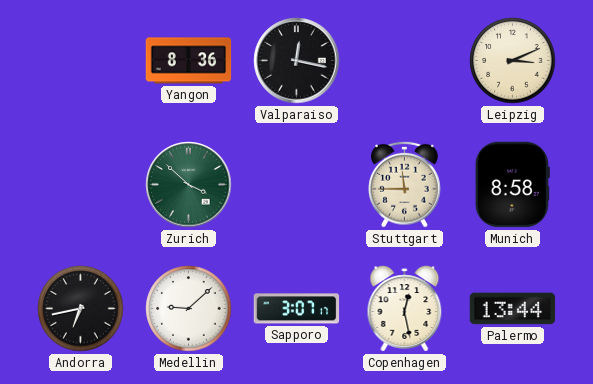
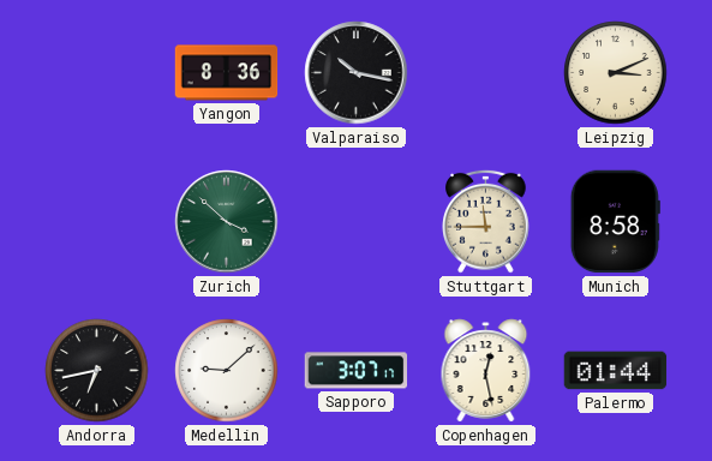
Valparaiso: 12:17 -> 10:17
Palermo: 13:44 -> 01:44
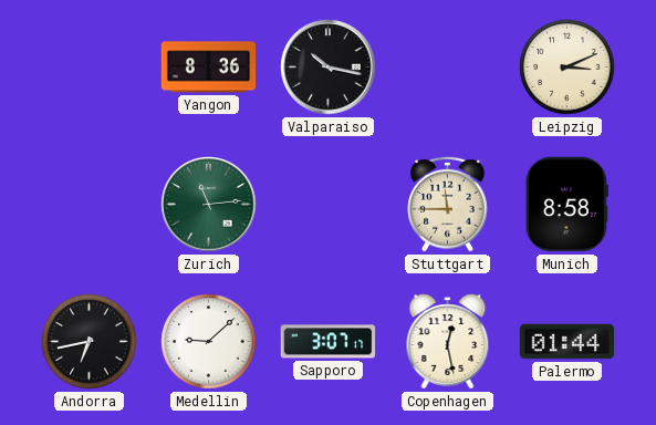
Zurich: 3:52 -> 11:14
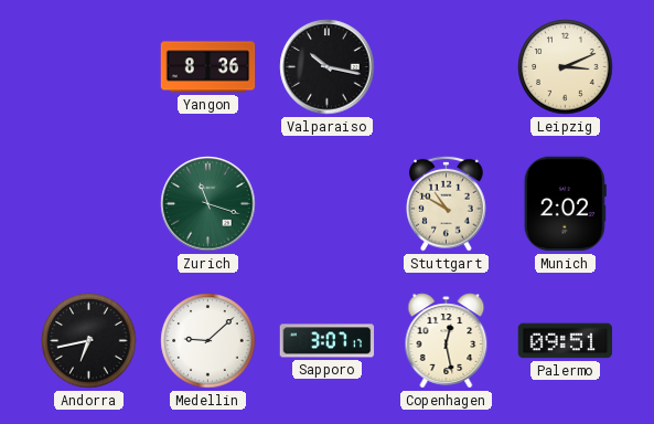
Zurich: 11:14 -> 11:18
Stuttgart: 11:45 -> 10:50
Munich: 8:58 -> 2:02
Palermo: 01:44 -> 09:51
